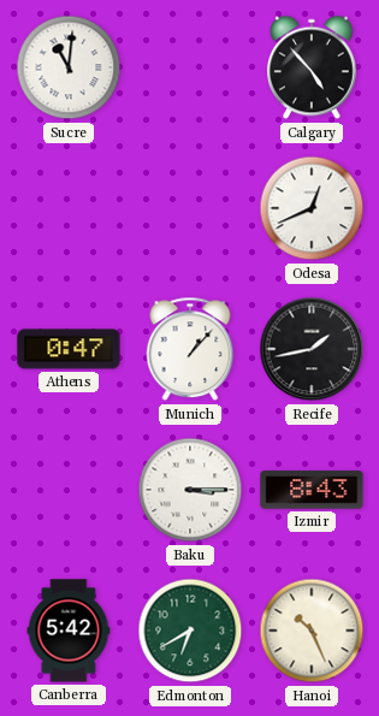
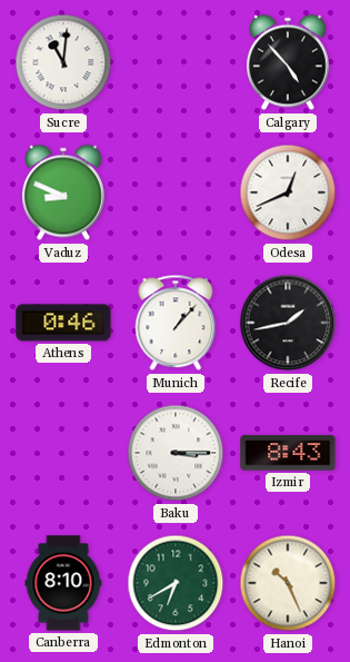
Vaduz: none -> 8:49
Athens: 0:47 -> 0:46
Canberra: 5:42 -> 8:10
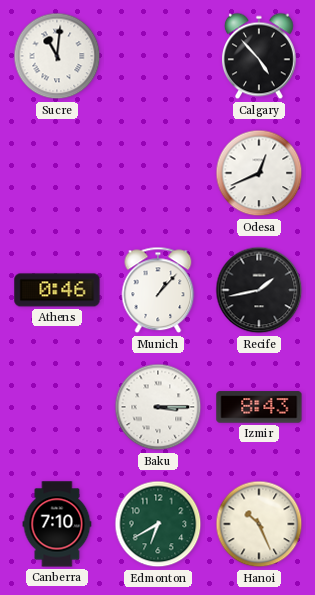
Vaduz: 8:49 -> none
Canberra: 8:10 -> 7:10
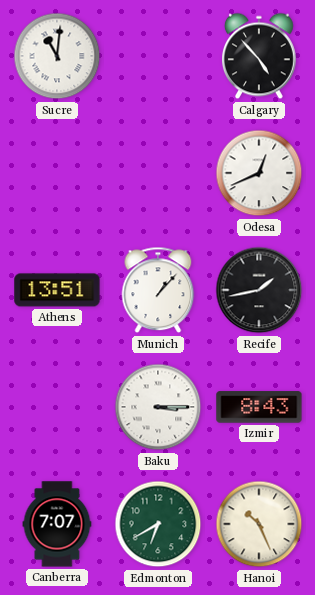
Athens: 0:46 -> 13:51
Canberra: 7:10 -> 7:07
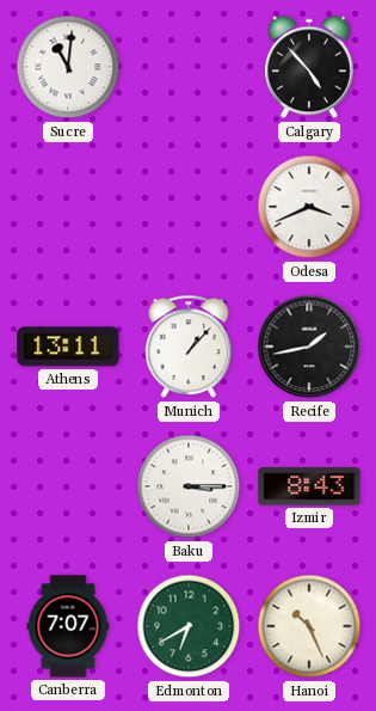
Odesa: 12:41 -> 3:41
Athens: 13:51 -> 13:11
